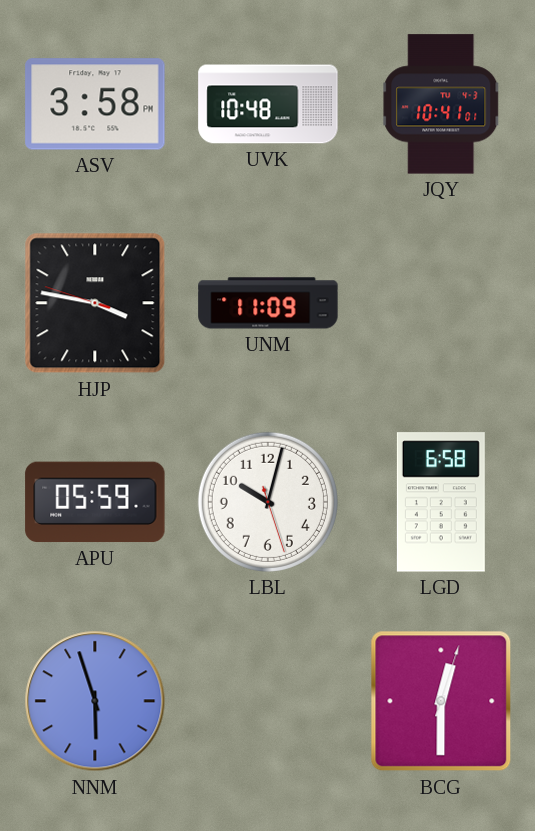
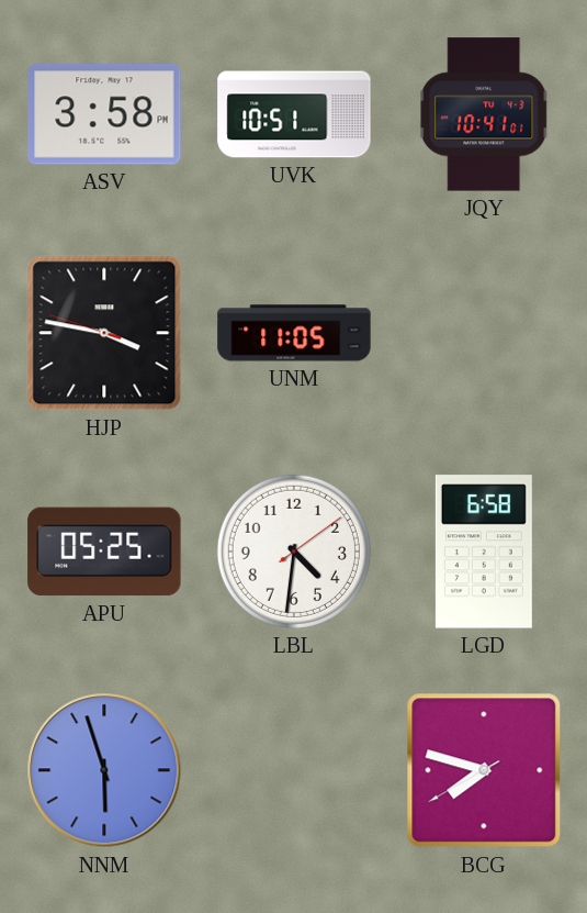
UVK: 10:48 -> 10:51
UNM: 11:09 -> 11:05
APU: 05:59 -> 05:25
LBL: 10:02 -> 4:31
BCG: 12:30 -> 7:47
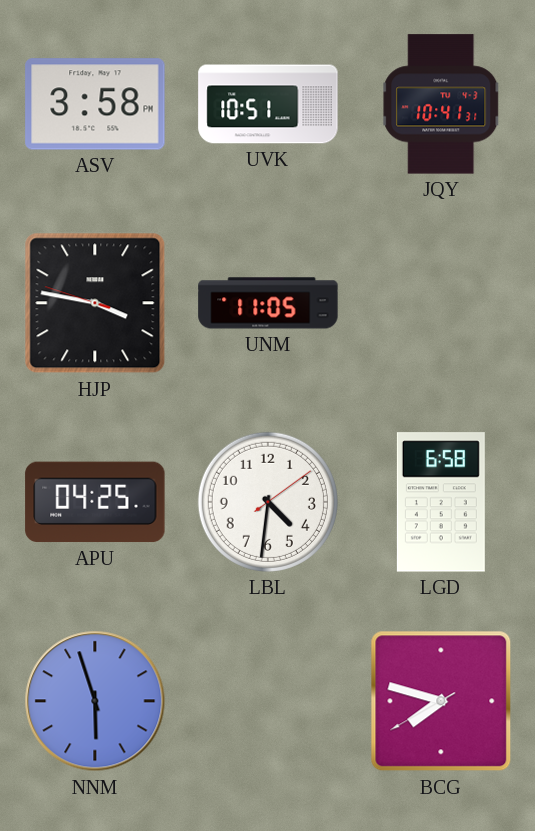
JQY: 10:41:01 -> 10:41:31
APU: 05:25 -> 04:25
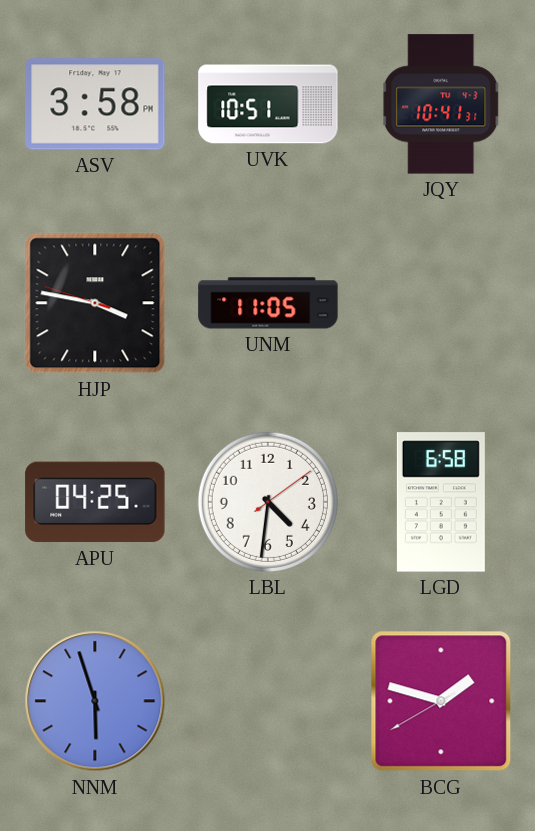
BCG: 7:47 -> 1:47
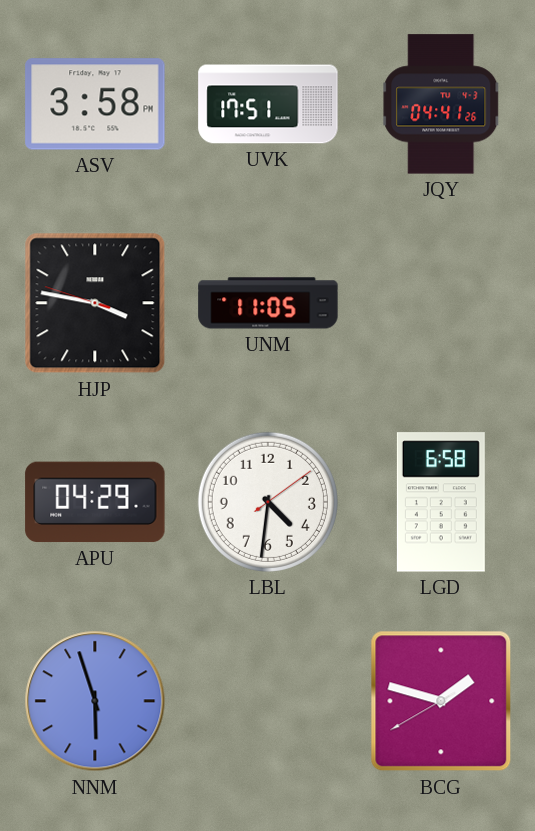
UVK: 10:51 -> 17:51
JQY: 10:41 -> 04:41
APU: 04:25 -> 04:29
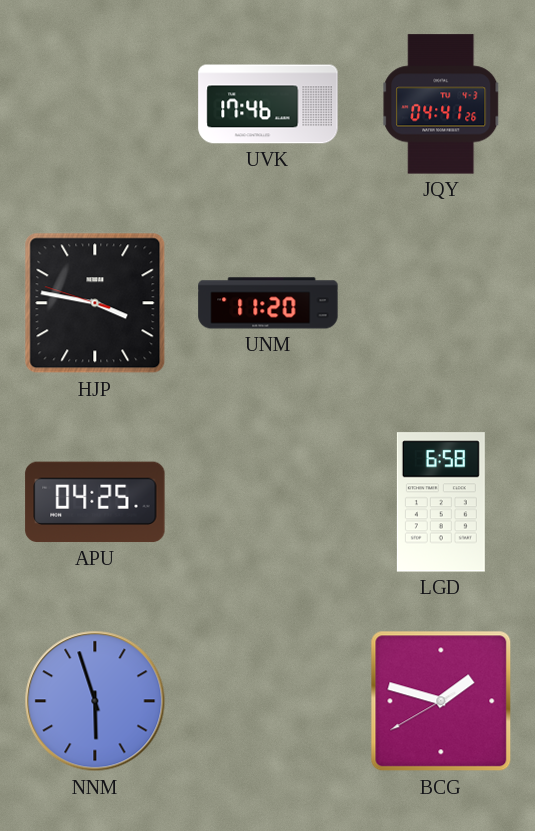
ASV: 3:58 -> none
UVK: 17:51 -> 17:46
UNM: 11:05 -> 11:20
APU: 04:29 -> 04:25
LBL: 4:31 -> none
